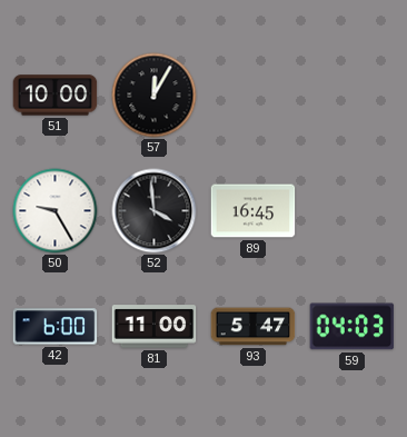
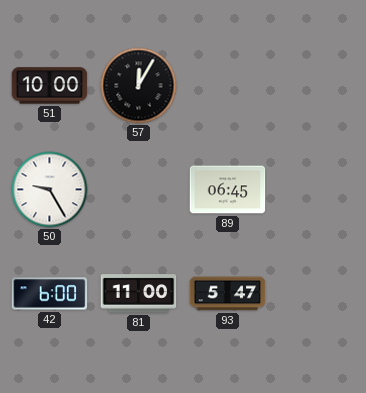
52: 3:59 -> none
89: 16:45 -> 06:45
59: 04:03 -> none
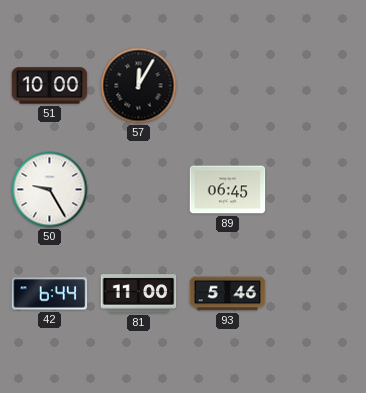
42: 6:00 -> 6:44
93: 5:47 -> 5:46
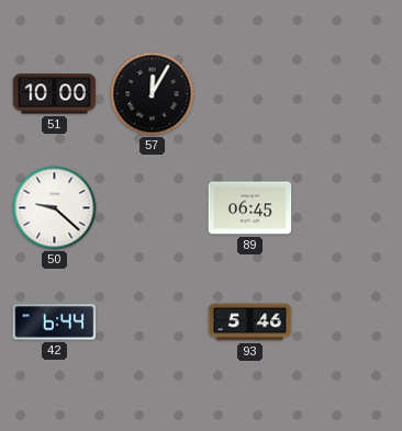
50: 9:25 -> 9:22
81: 11:00 -> none
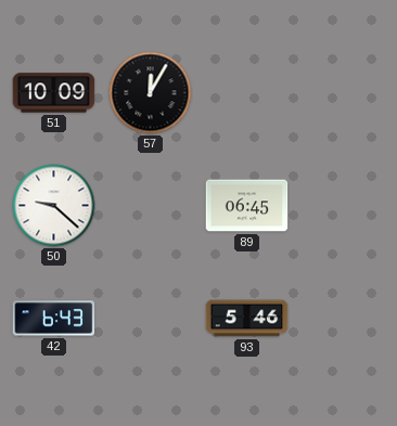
51: 10:00 -> 10:09
42: 6:44 -> 6:43
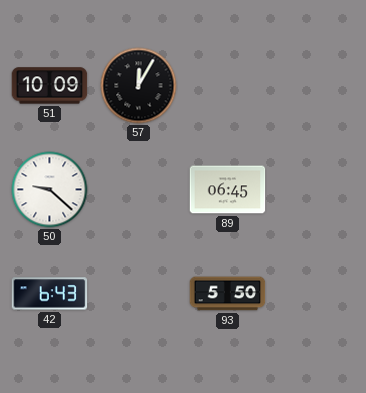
93: 5:46 -> 5:50
